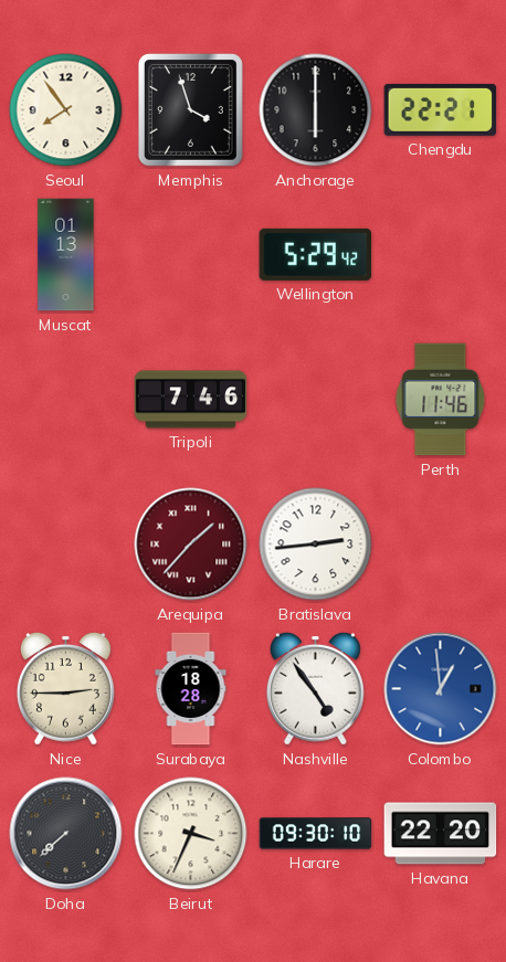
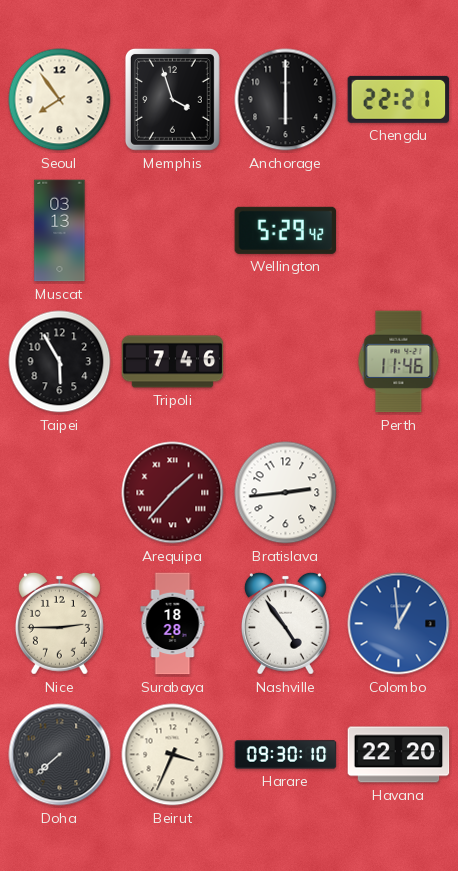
Muscat: 01:13 -> 03:13
Taipei: none -> 5:55
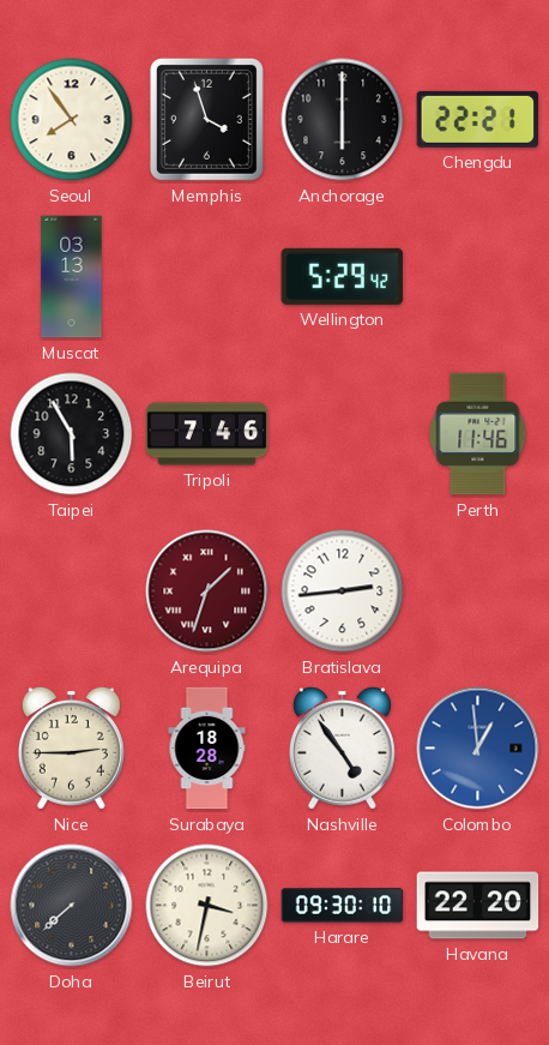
Arequipa: 1:37 -> 1:33
Beirut: 3:34 -> 3:32
